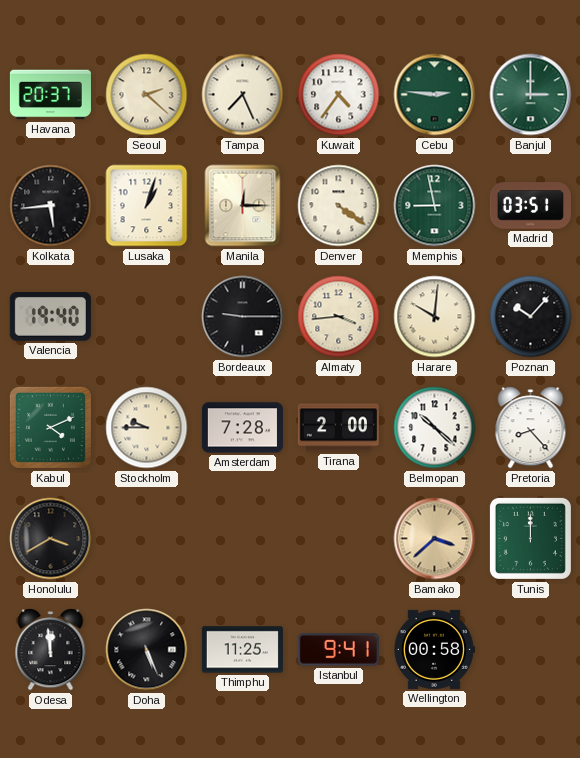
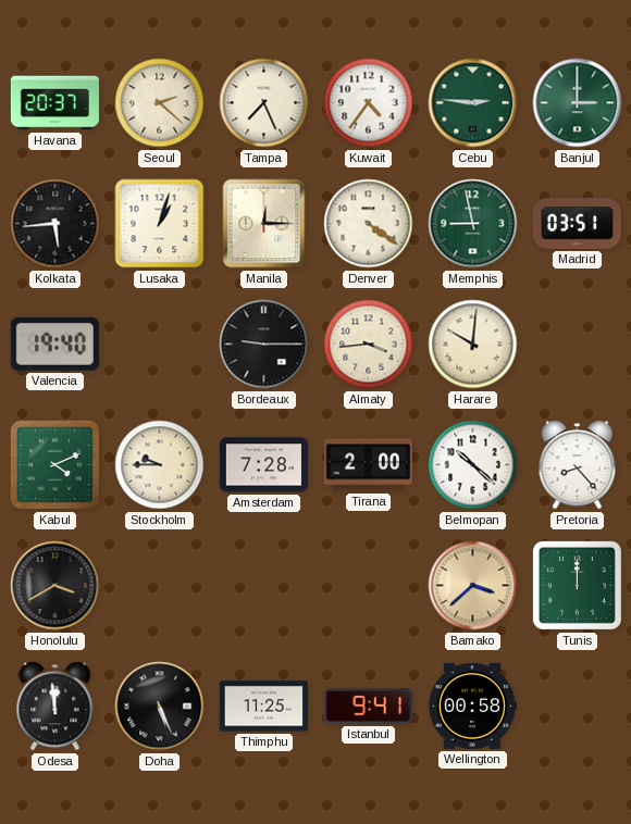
Poznan: 10:07 -> none
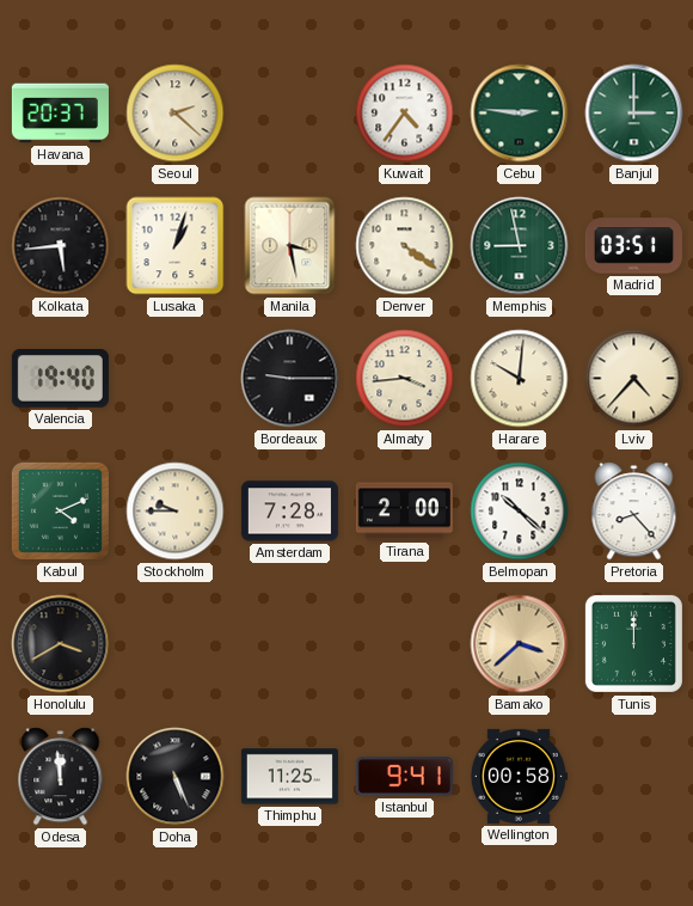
Tampa: 7:26 -> none
Manila: 12:15 -> 3:28
Lviv: none -> 4:37
